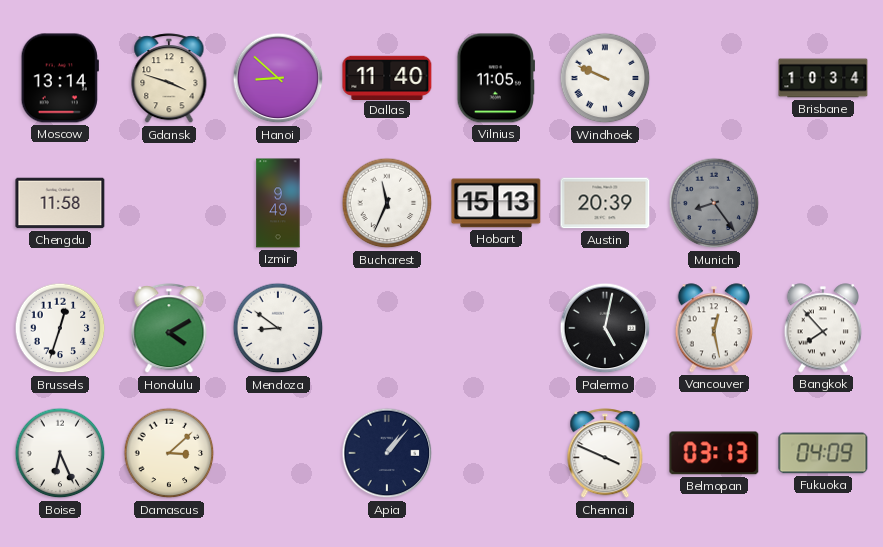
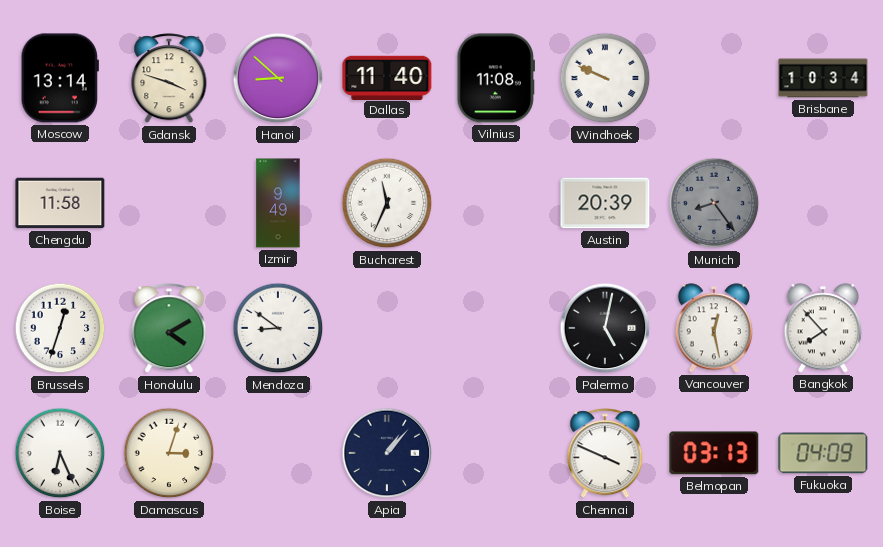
Vilnius: 11:05 -> 11:08
Hobart: 15:13 -> none
Damascus: 3:08 -> 3:03
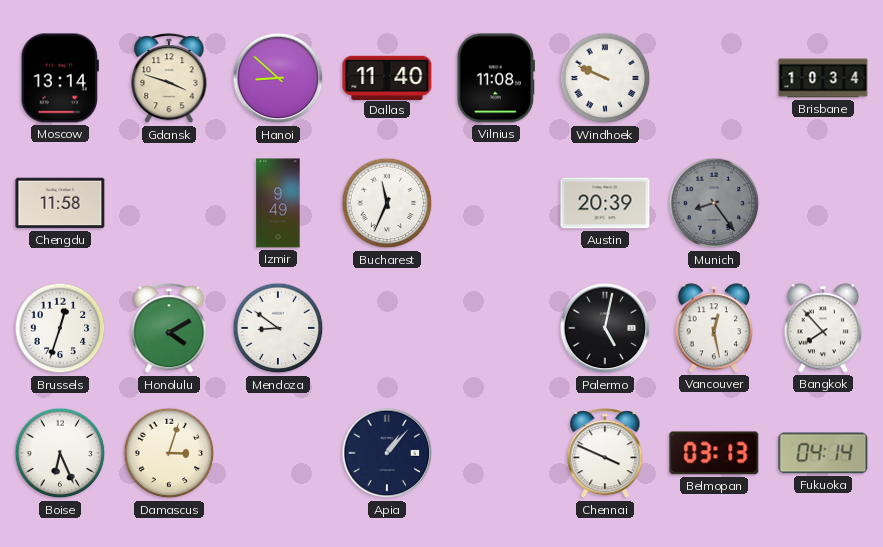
Fukuoka: 04:09 -> 04:14
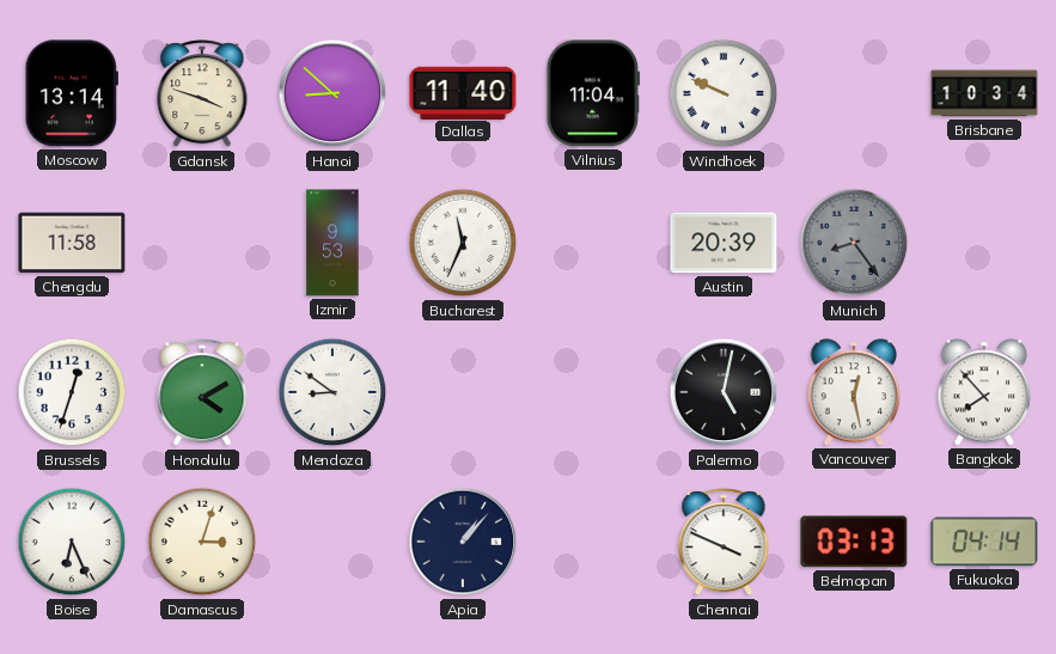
Vilnius: 11:08 -> 11:04
Izmir: 9:49 -> 9:53
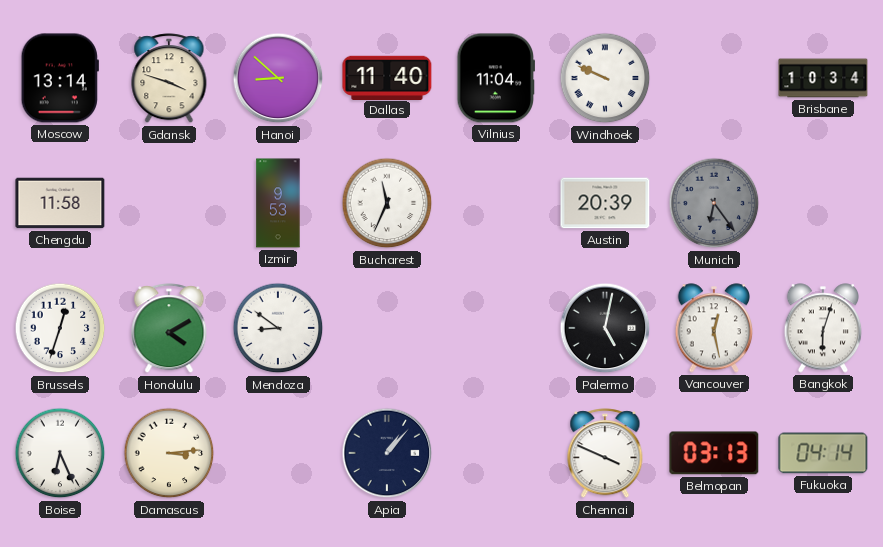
Munich: 8:24 -> 6:24
Bangkok: 7:53 -> 6:03
Damascus: 3:03 -> 3:14
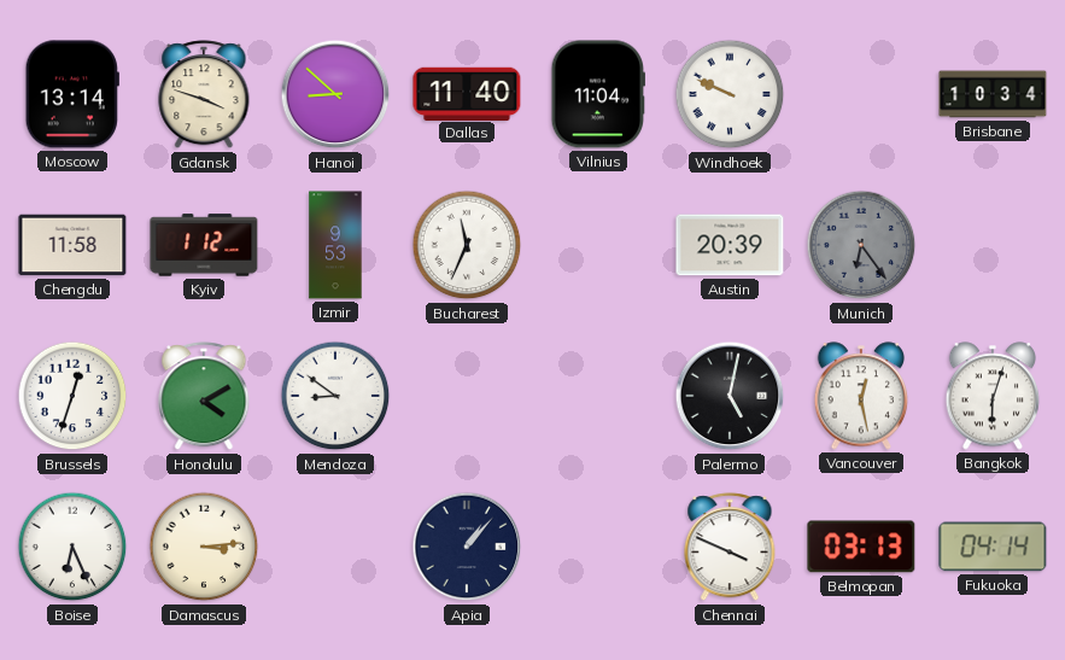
Kyiv: none -> 1:12
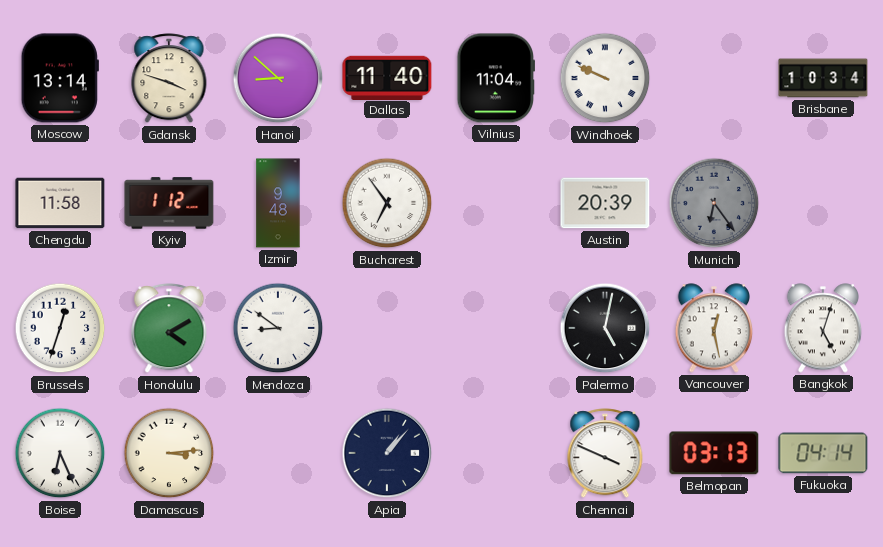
Izmir: 9:53 -> 9:48
Bucharest: 11:34 -> 6:54
Bangkok: 6:03 -> 5:03
